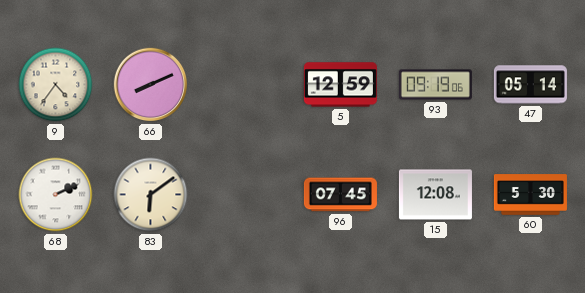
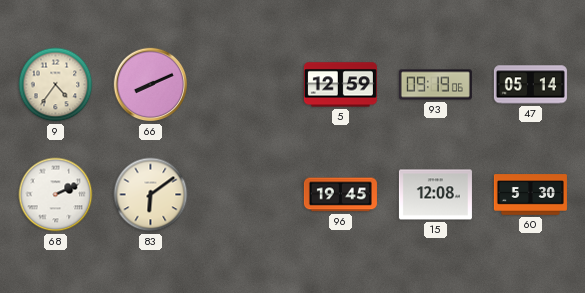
96: 07:45 -> 19:45
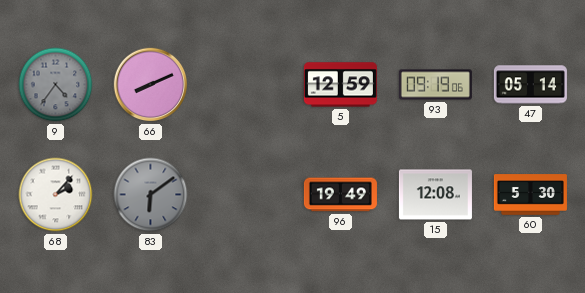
9 dial: cream -> grey
68: 2:11 -> 2:07
83 dial: cream -> grey
96: 19:45 -> 19:49
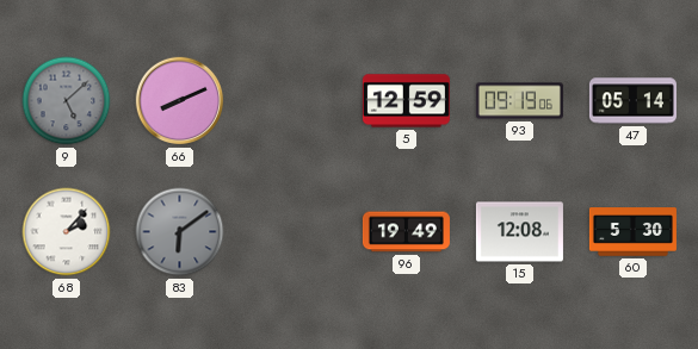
9: 4:36 -> 5:08
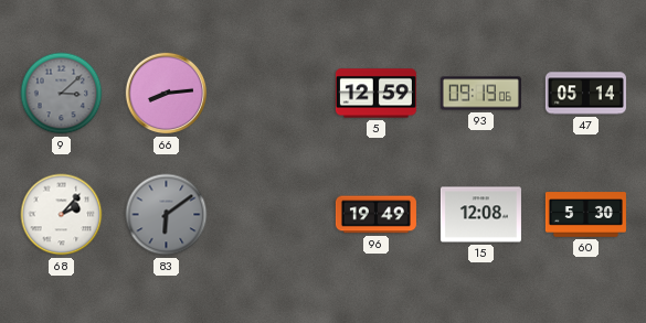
9: 5:08 -> 3:08
66: 8:11 -> 8:14
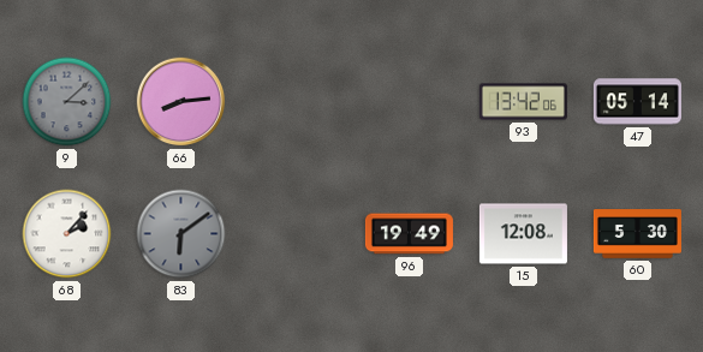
5: 12:59 -> none
93: 09:19 -> 13:42
